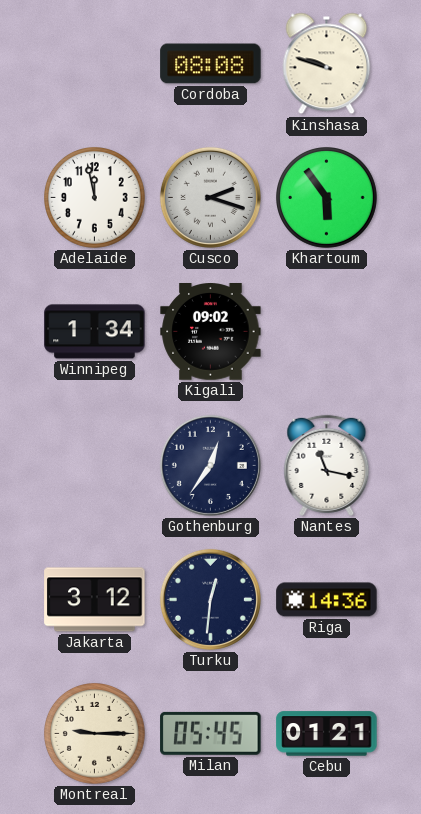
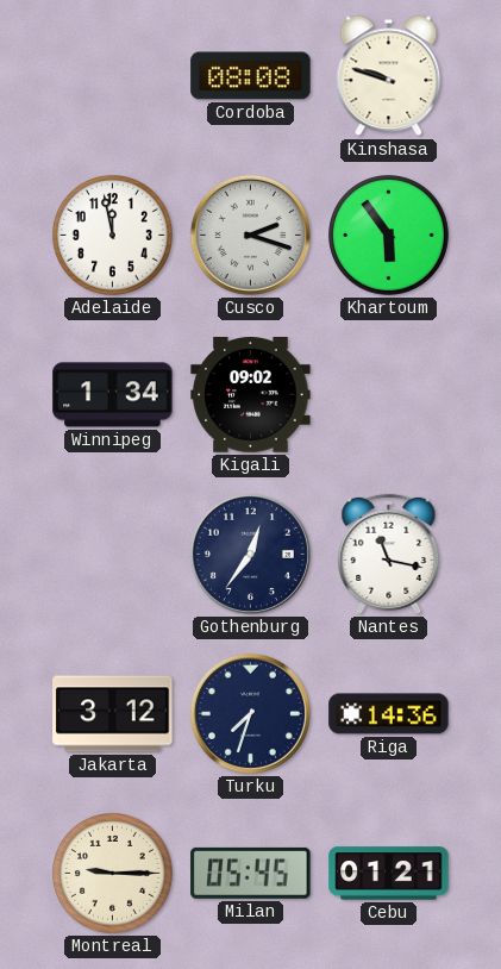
Turku: 12:31 -> 7:33
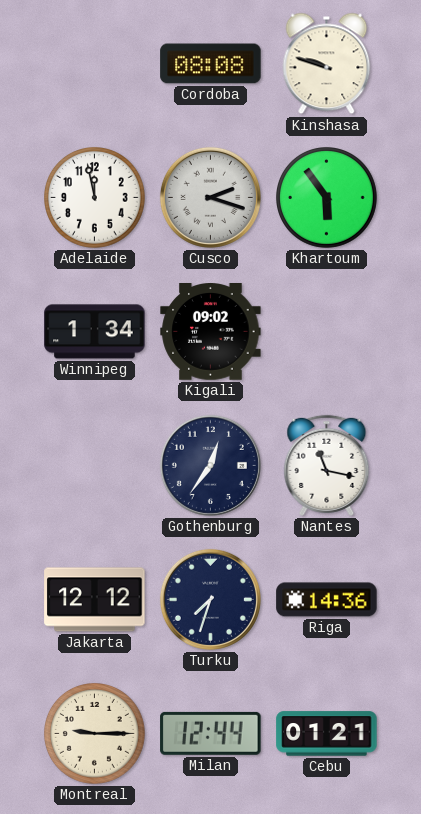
Jakarta: 3:12 -> 12:12
Milan: 05:45 -> 12:44
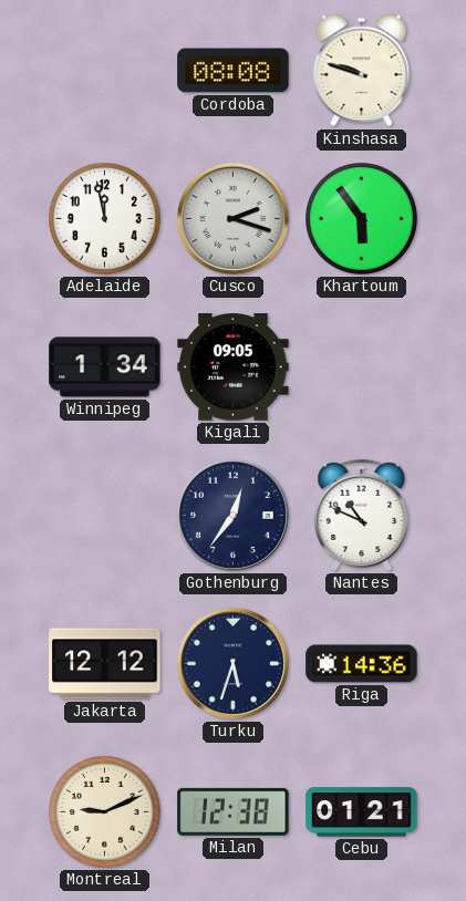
Kigali: 09:02 -> 09:05
Nantes: 11:17 -> 10:49
Turku: 7:33 -> 5:33
Montreal: 9:15 -> 9:11
Milan: 12:44 -> 12:38
